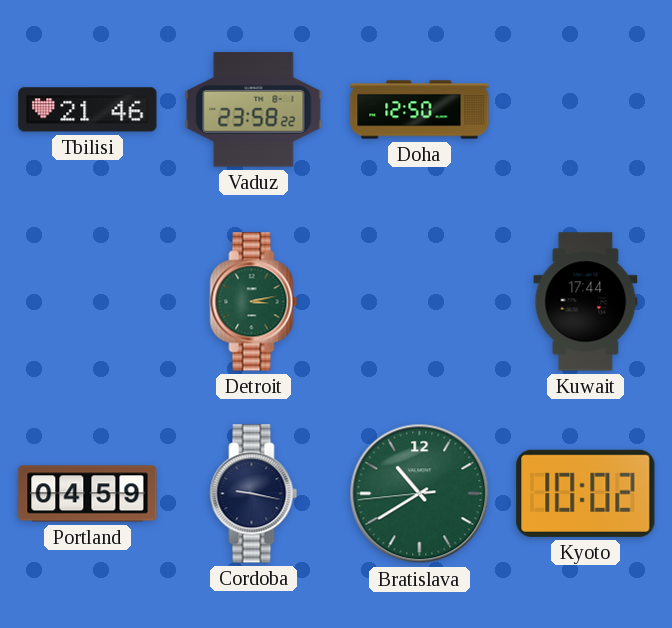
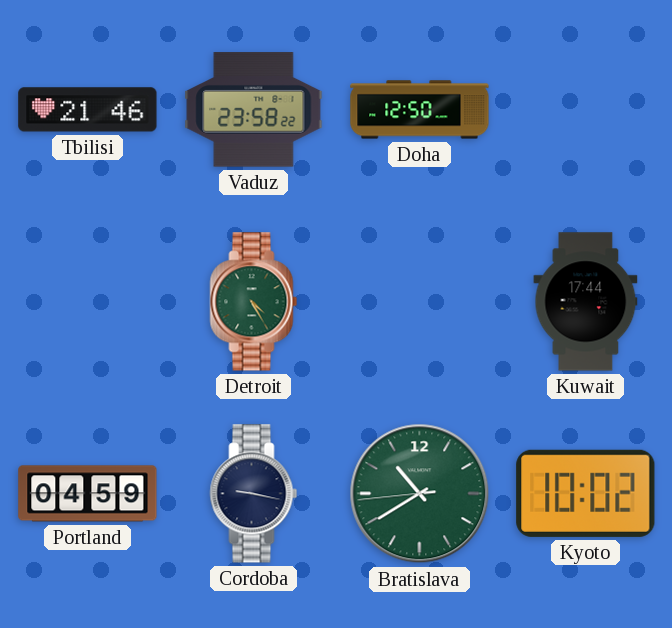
Detroit: 3:13 -> 4:25
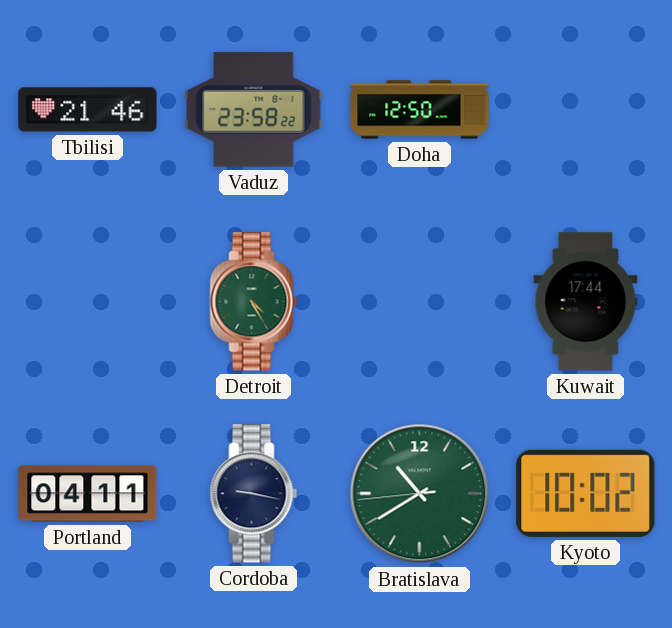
Portland: 04:59 -> 04:11
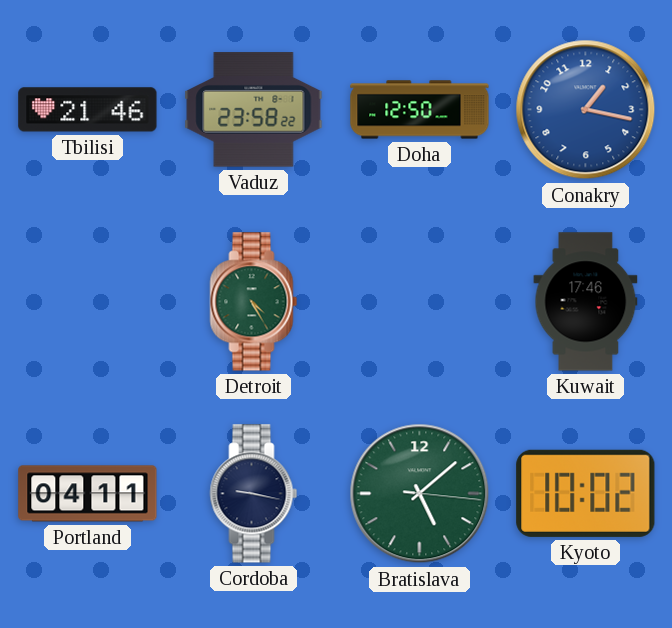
Conakry: none -> 1:17
Kuwait: 17:44 -> 17:46
Bratislava: 10:39 -> 5:08
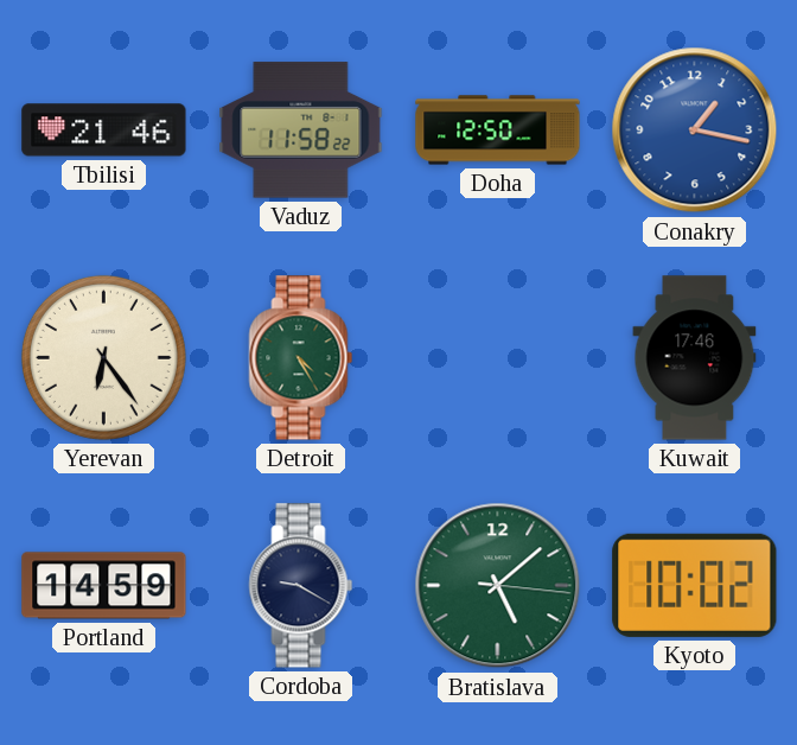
Vaduz: 23:58 -> 11:58
Yerevan: none -> 6:24
Portland: 04:11 -> 14:59
Cordoba: 9:17 -> 9:20
